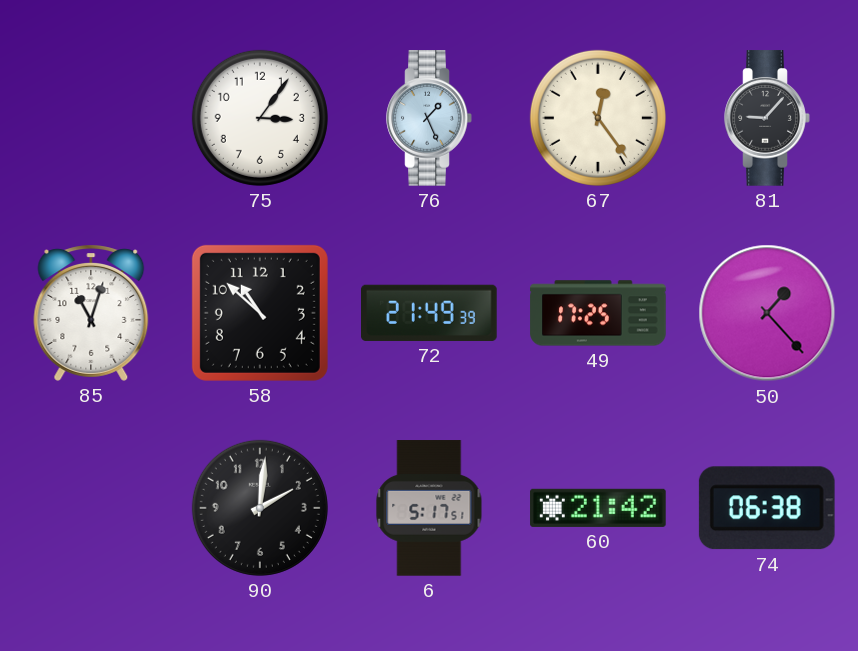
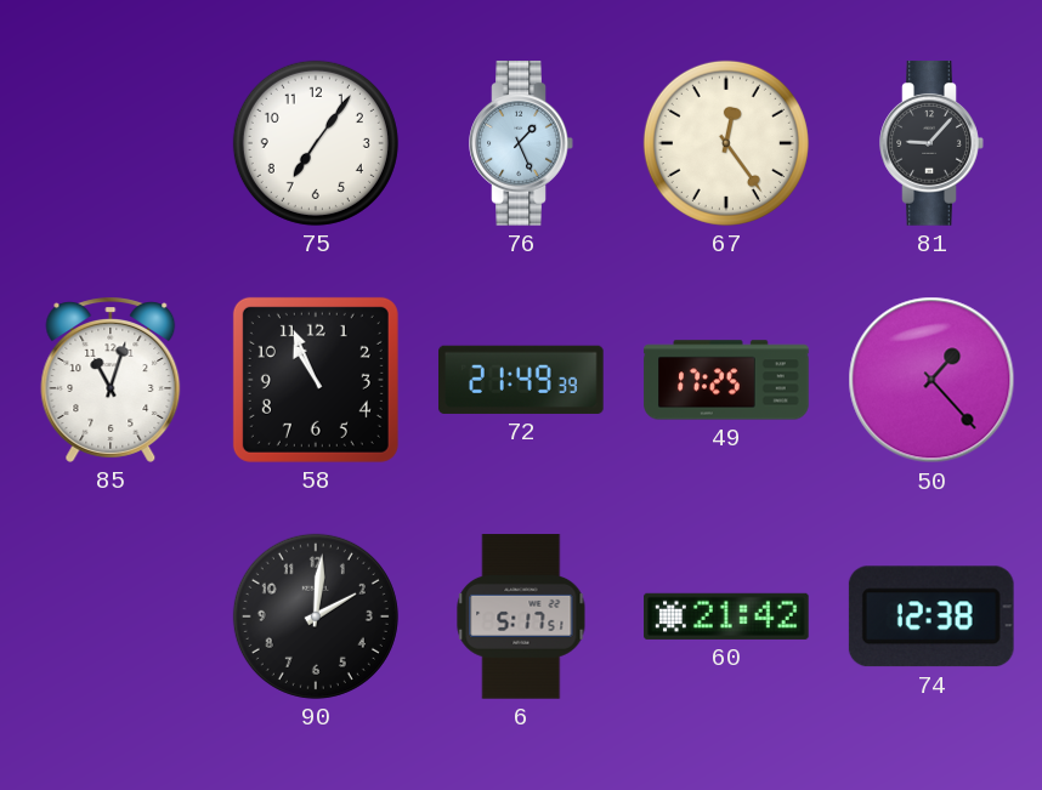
75: 3:06 -> 7:06
58: 10:52 -> 10:56
74: 06:38 -> 12:38
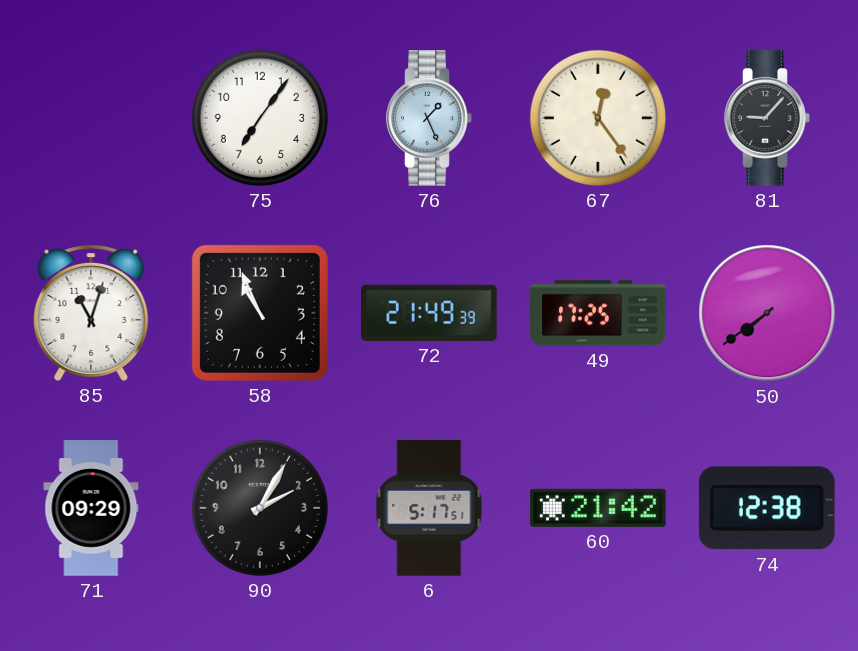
50: 1:23 -> 7:39
71: none -> 09:29
90: 2:01 -> 2:05
